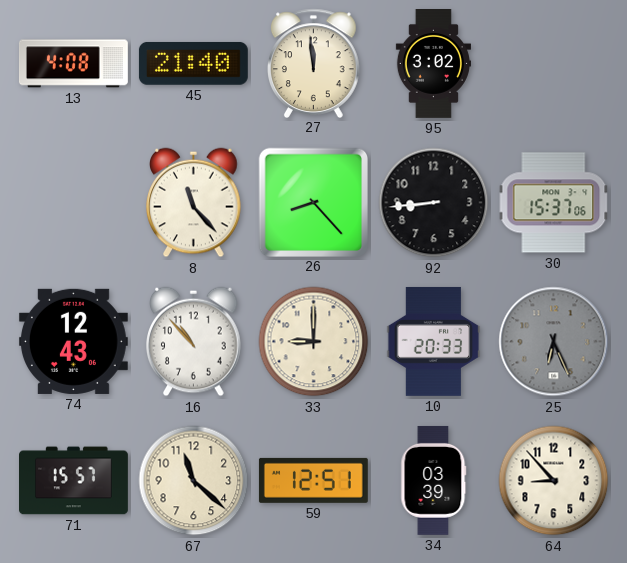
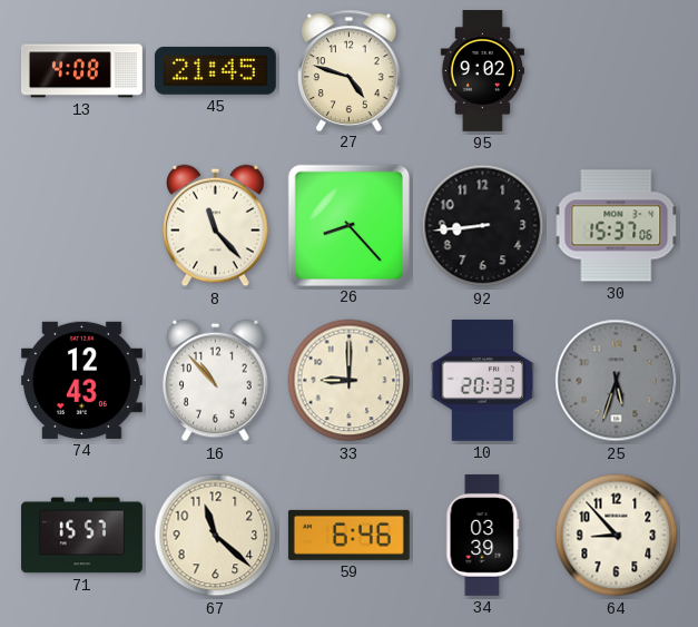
45: 21:40 -> 21:45
27: 11:59 -> 4:48
95: 3:02 -> 9:02
25: 6:26 -> 5:33
59: 12:51 -> 6:46
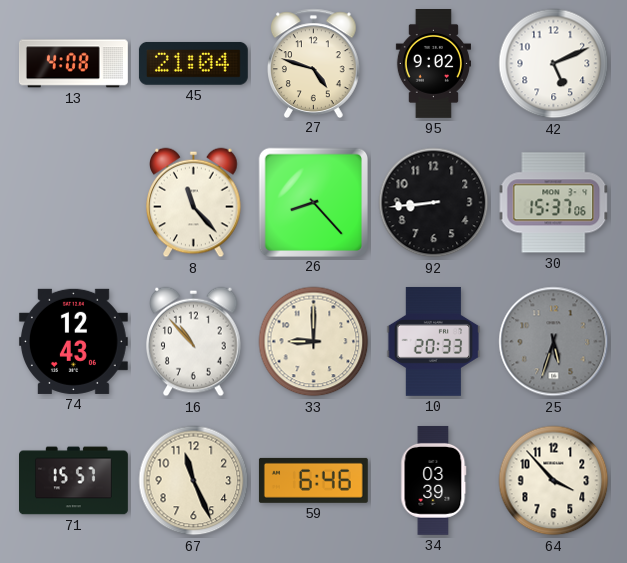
45: 21:45 -> 21:04
42: none -> 5:11
67: 11:22 -> 11:26
64: 8:53 -> 3:53
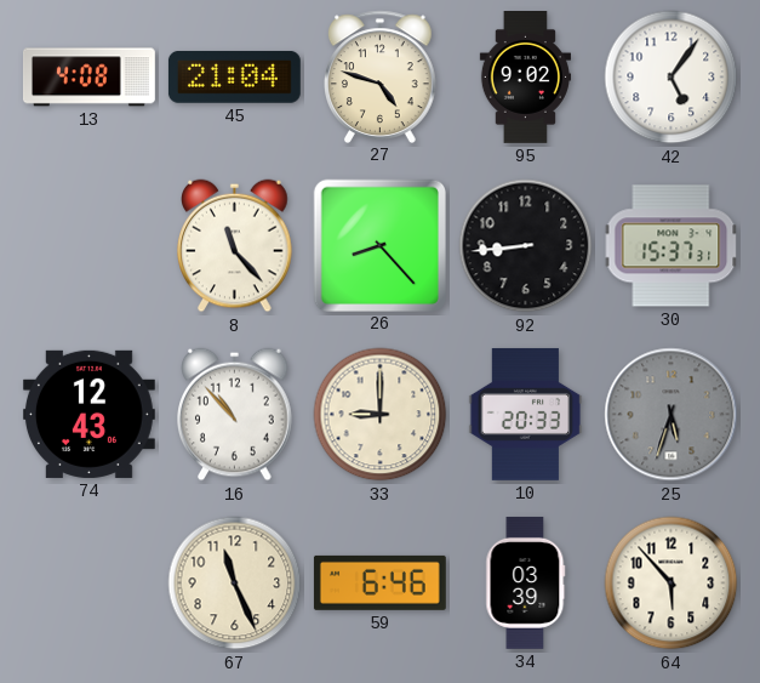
42: 5:11 -> 5:06
30: 15:37:06 -> 15:37:31
71: 15:57 -> none
64: 3:53 -> 5:53
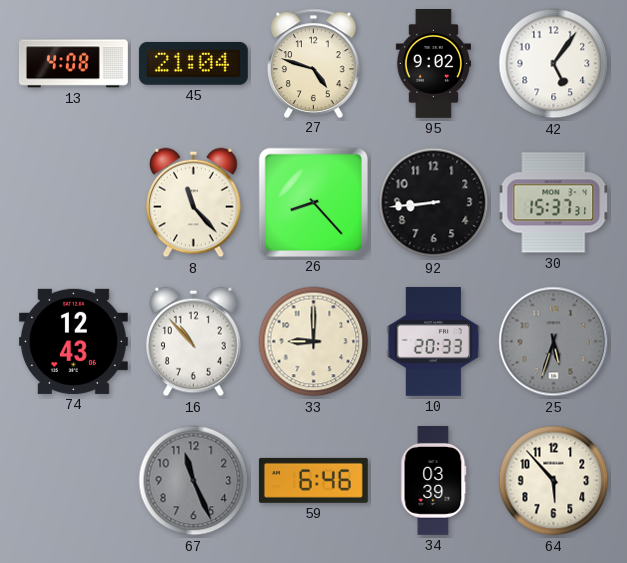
67 dial: cream -> grey
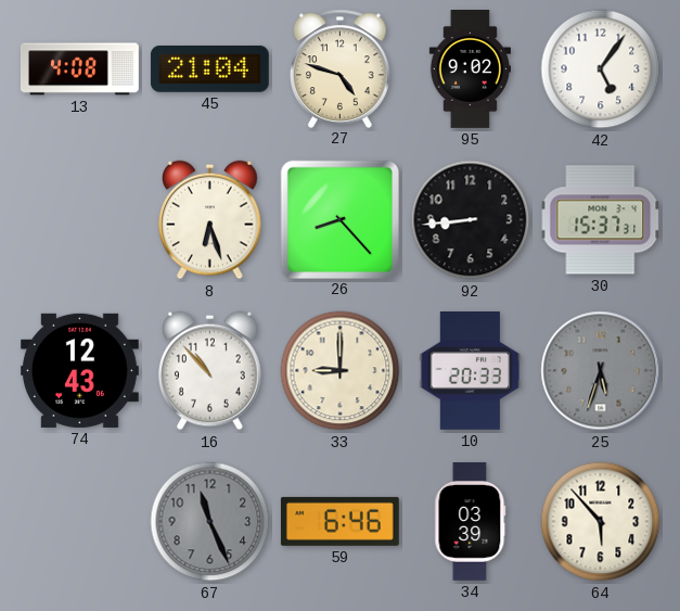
8: 11:23 -> 6:27
